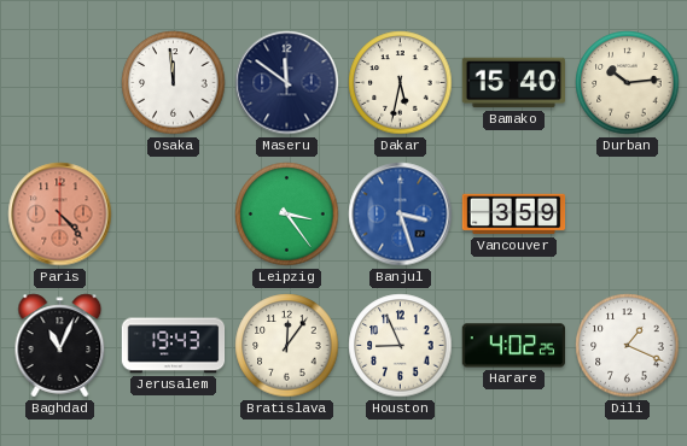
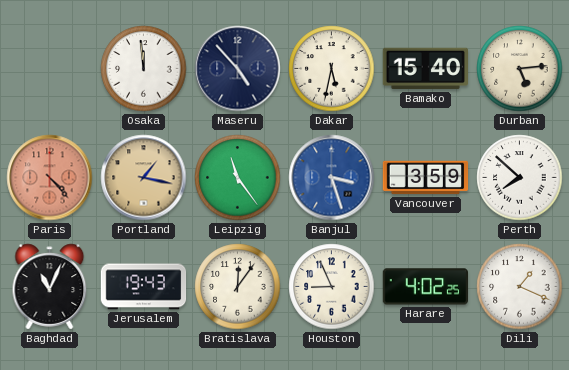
Maseru: 11:51 -> 4:53
Durban: 10:14 -> 5:14
Portland: none -> 1:17
Leipzig: 3:24 -> 11:24
Perth: none -> 7:52
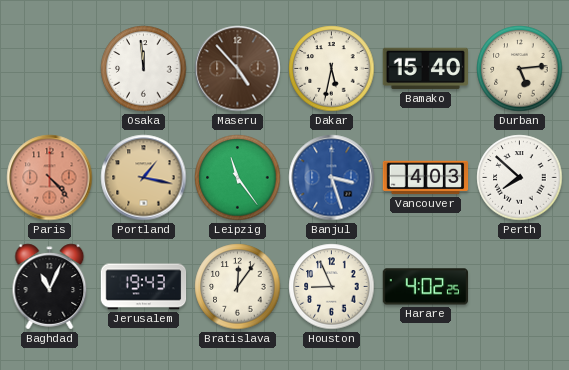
Maseru dial: navy -> brown
Vancouver: 3:59 -> 4:03
Dili: 1:19 -> none
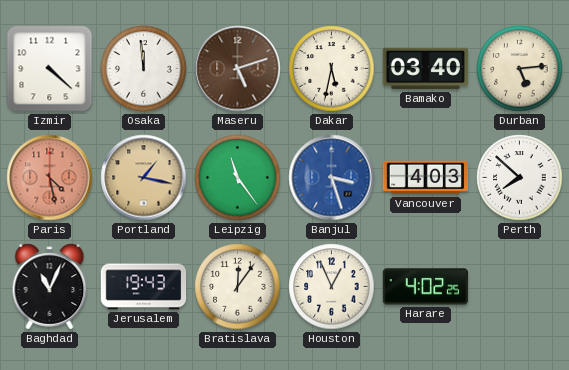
Izmir: none -> 4:22
Maseru: 4:53 -> 5:12
Bamako: 15:40 -> 03:40
Paris: 4:23 -> 4:28
Houston: 8:56 -> 12:56
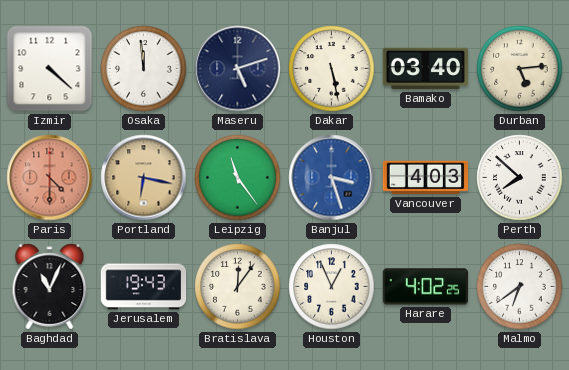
Maseru dial: brown -> navy
Dakar: 5:32 -> 5:28
Paris: 4:28 -> 4:30
Portland: 1:17 -> 6:17
Malmo: none -> 6:39
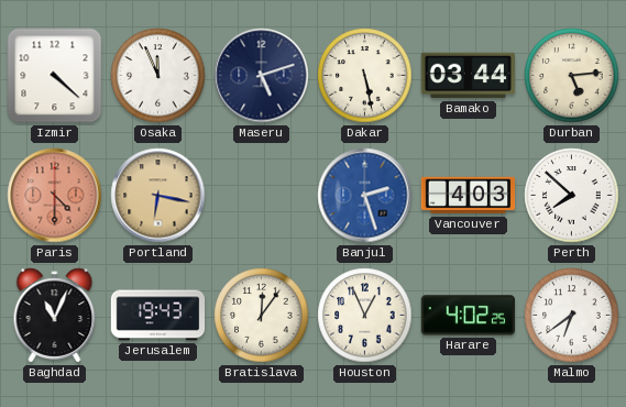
Osaka: 11:59 -> 11:56
Bamako: 03:40 -> 03:44
Leipzig: 11:24 -> none
Banjul: 3:27 -> 2:27
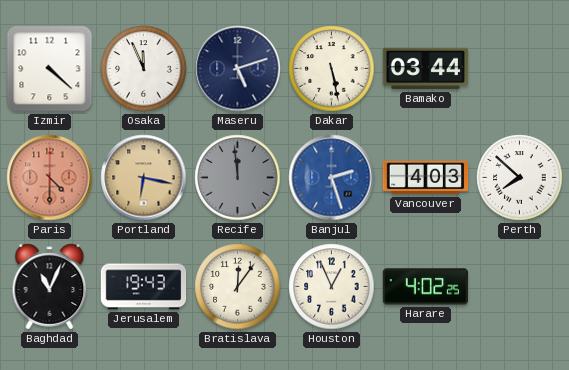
Durban: 5:14 -> none
Recife: none -> 11:59
Malmo: 6:39 -> none
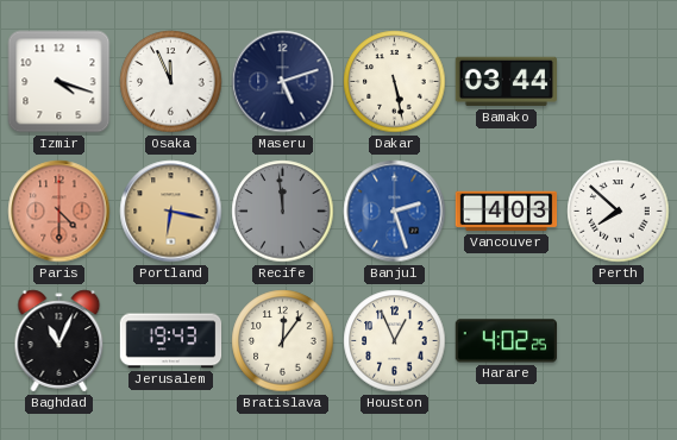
Izmir: 4:22 -> 4:18
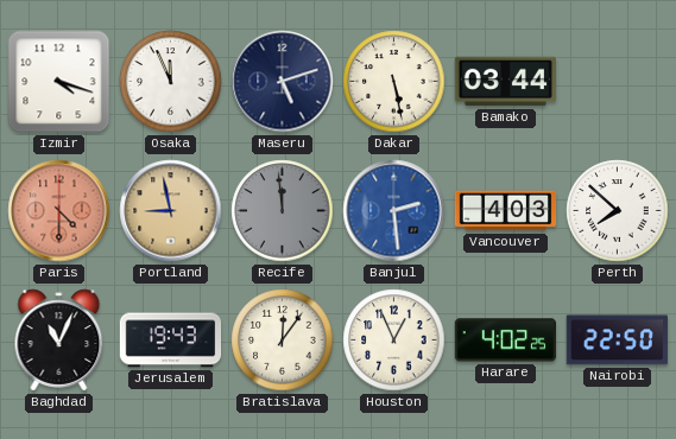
Portland: 6:17 -> 8:58
Banjul: 2:27 -> 2:29
Nairobi: none -> 22:50
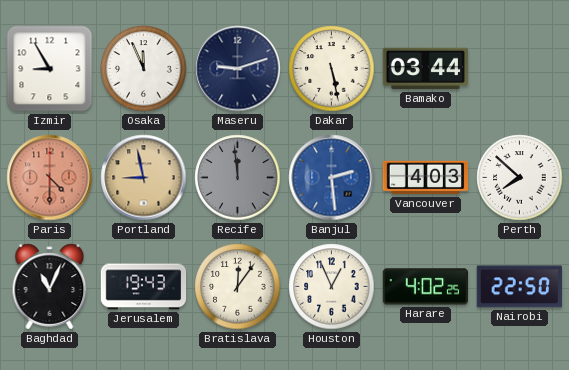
Izmir: 4:18 -> 8:55
Maseru: 5:12 -> 9:12
